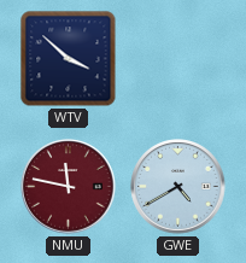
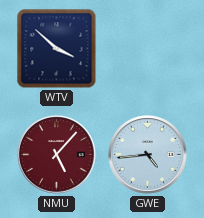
NMU: 11:47 -> 5:07
GWE: 4:40 -> 4:44
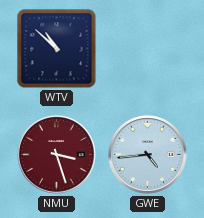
WTV: 3:52 -> 10:52
NMU: 5:07 -> 3:27
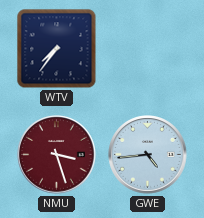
WTV: 10:52 -> 7:36
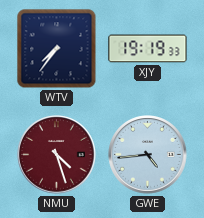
XJY: none -> 19:19
NMU: 3:27 -> 4:27
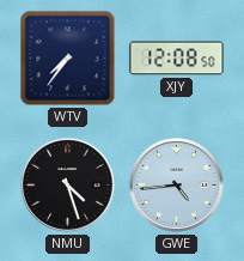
XJY: 19:19 -> 12:08
NMU dial: burgundy -> black
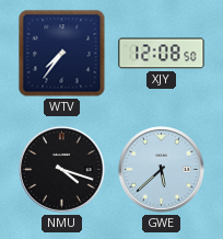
NMU: 4:27 -> 4:18
GWE: 4:44 -> 5:38
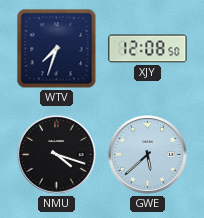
WTV: 7:36 -> 7:33
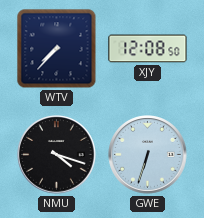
WTV: 7:33 -> 7:37
GWE: 5:38 -> 6:33
